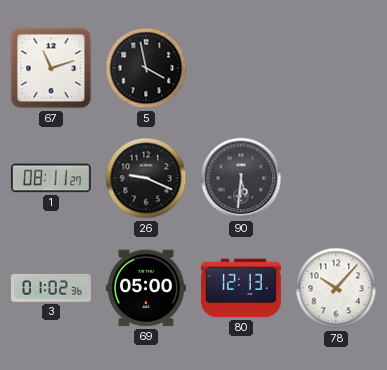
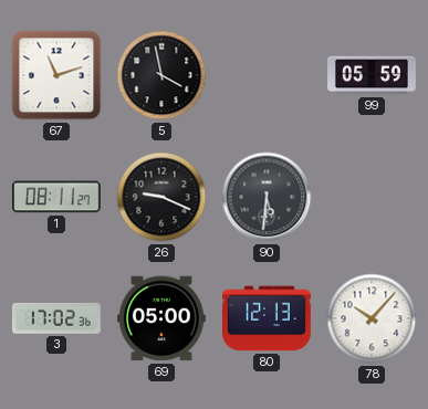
99: none -> 05:59
3: 01:02 -> 17:02
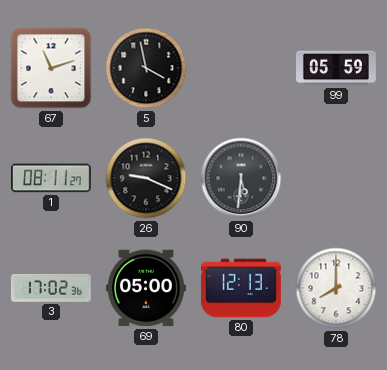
78: 10:07 -> 8:00
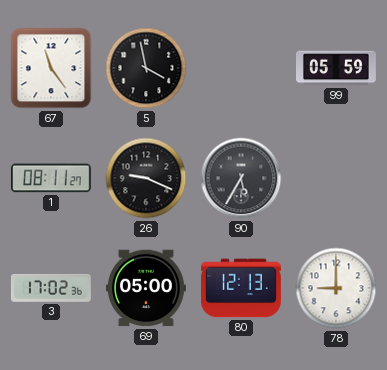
67: 11:12 -> 11:24
90: 5:31 -> 5:35
78: 8:00 -> 9:00
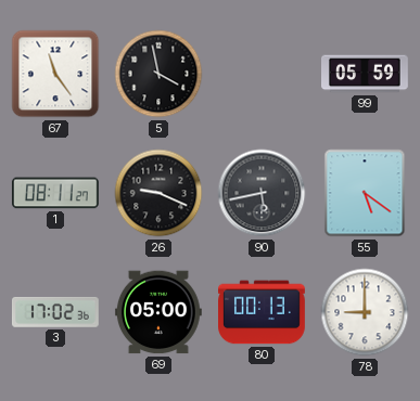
90: 5:35 -> 5:43
55: none -> 5:21
80: 12:13 -> 00:13
